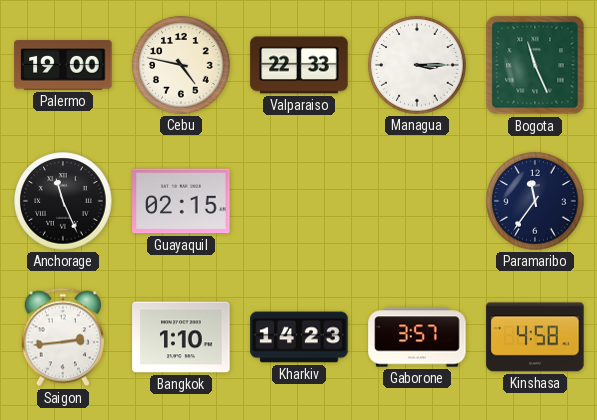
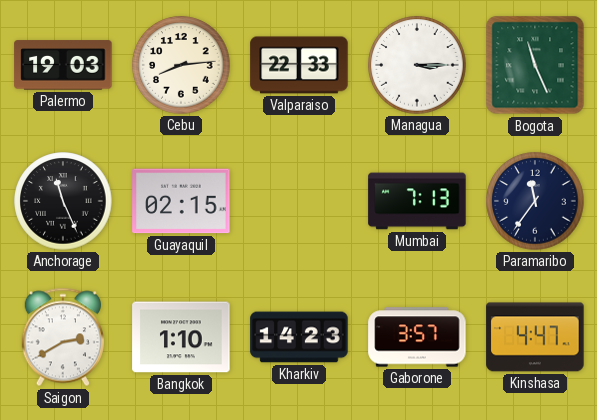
Palermo: 19:00 -> 19:03
Cebu: 4:47 -> 8:14
Mumbai: none -> 7:13
Saigon: 2:44 -> 2:40
Kinshasa: 4:58 -> 4:47
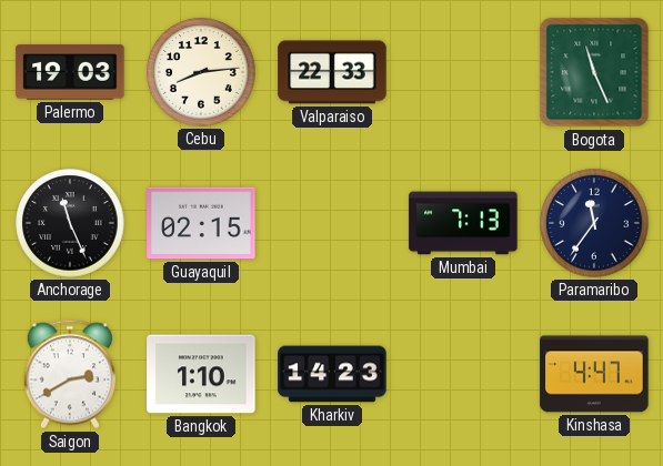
Managua: 3:15 -> none
Gaborone: 3:57 -> none
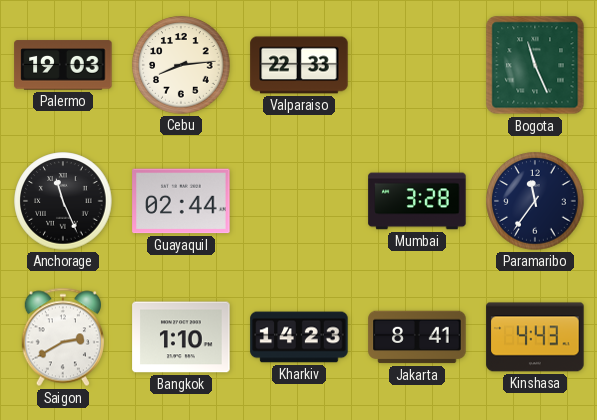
Guayaquil: 02:15 -> 02:44
Mumbai: 7:13 -> 3:28
Jakarta: none -> 8:41
Kinshasa: 4:47 -> 4:43
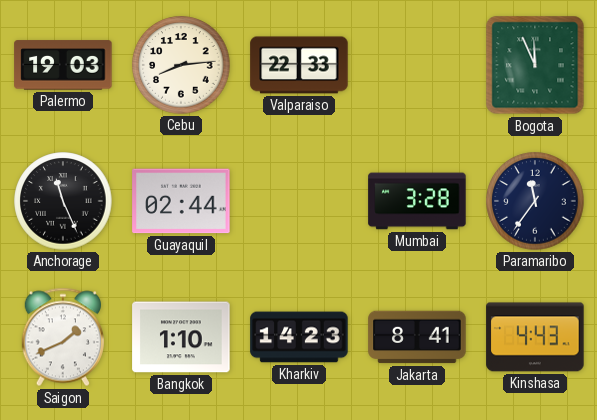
Bogota: 11:26 -> 11:56
Saigon: 2:40 -> 1:41
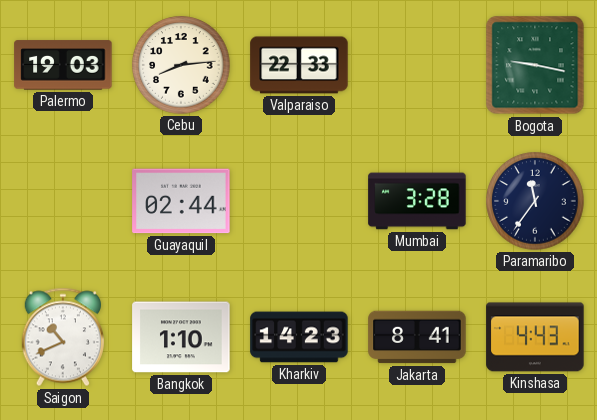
Bogota: 11:56 -> 9:17
Anchorage: 11:26 -> none
Saigon: 1:41 -> 10:41
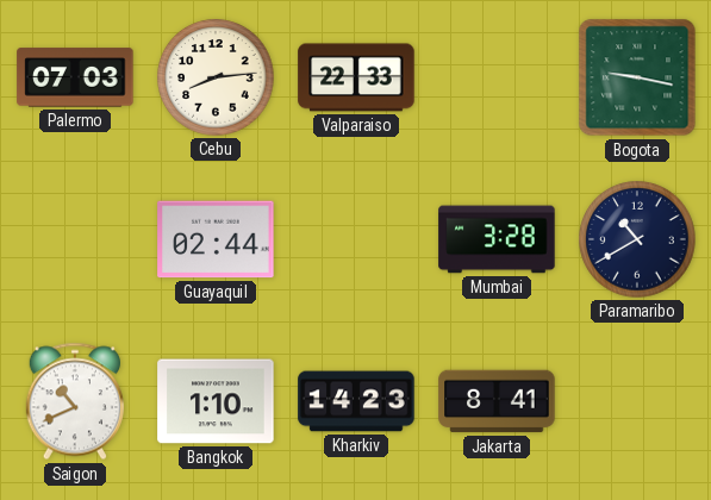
Palermo: 19:03 -> 07:03
Paramaribo: 11:36 -> 10:40
Kinshasa: 4:43 -> none
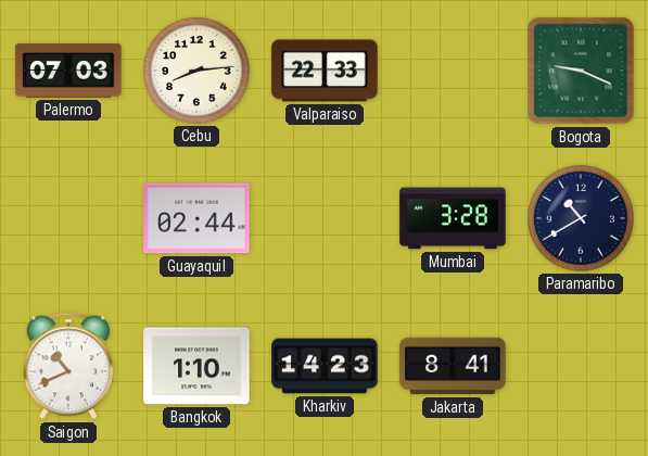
Bogota: 9:17 -> 9:19
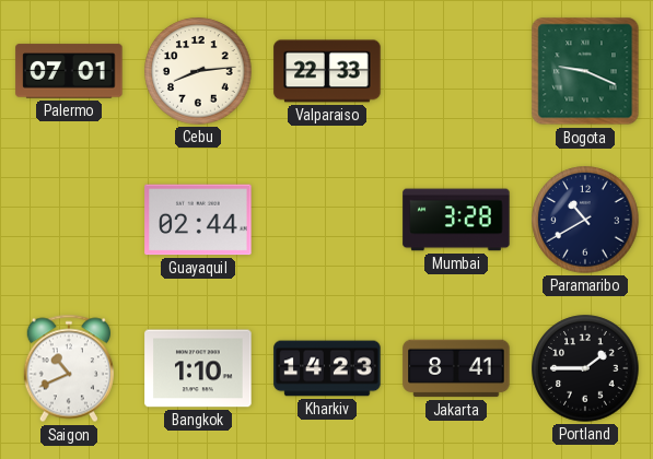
Palermo: 07:03 -> 07:01
Portland: none -> 1:45
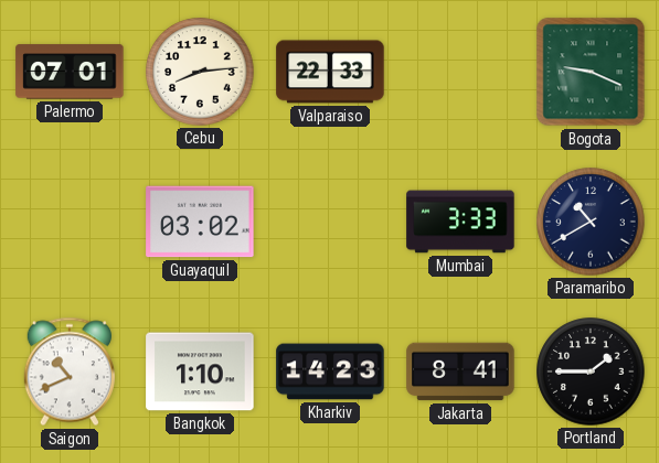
Guayaquil: 02:44 -> 03:02
Mumbai: 3:28 -> 3:33
